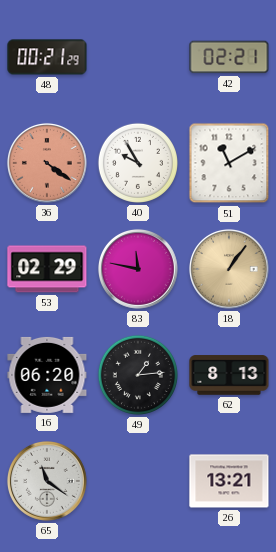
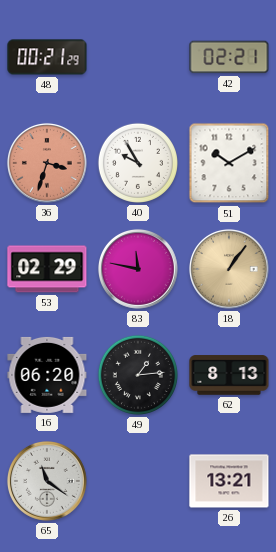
36: 4:21 -> 3:33
51: 11:10 -> 10:10
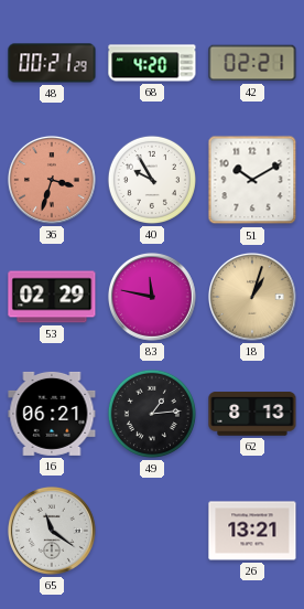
68: none -> 4:20
18: 1:06 -> 1:03
16: 06:20 -> 06:21
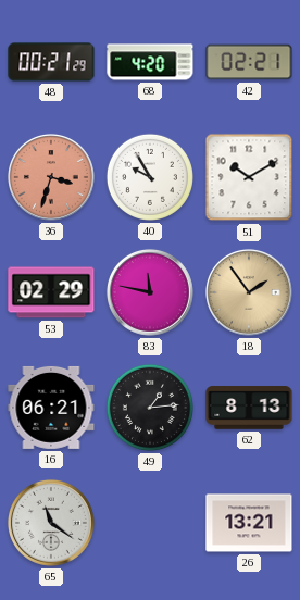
18: 1:03 -> 1:54
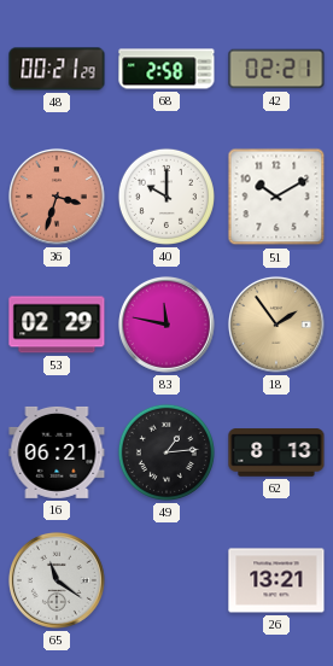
68: 4:20 -> 2:58
40: 9:55 -> 10:00
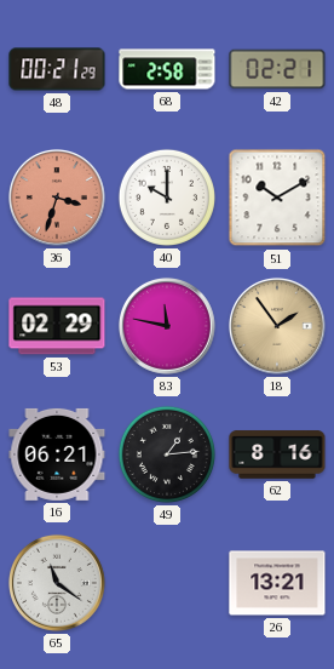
62: 8:13 -> 8:16
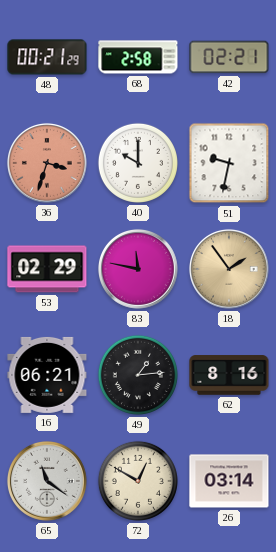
51: 10:10 -> 9:32
72: none -> 12:50
26: 13:21 -> 03:14
